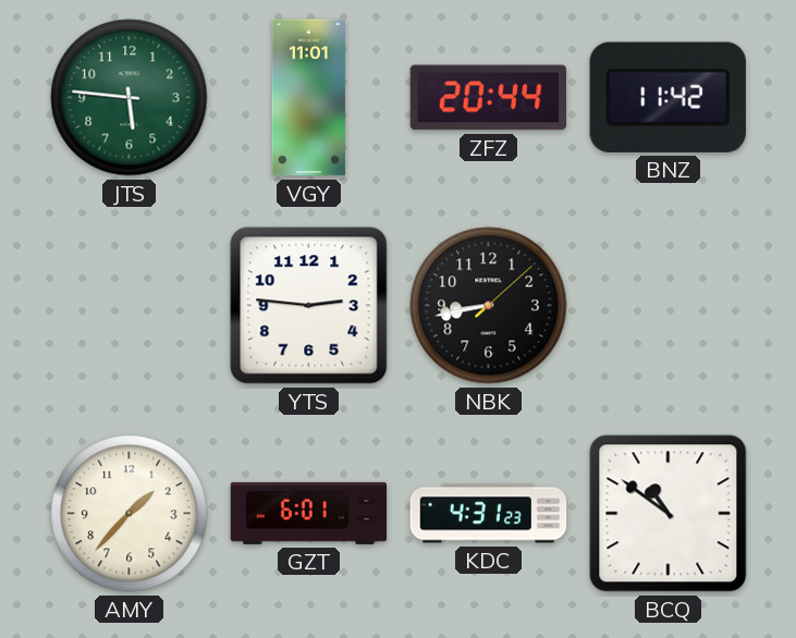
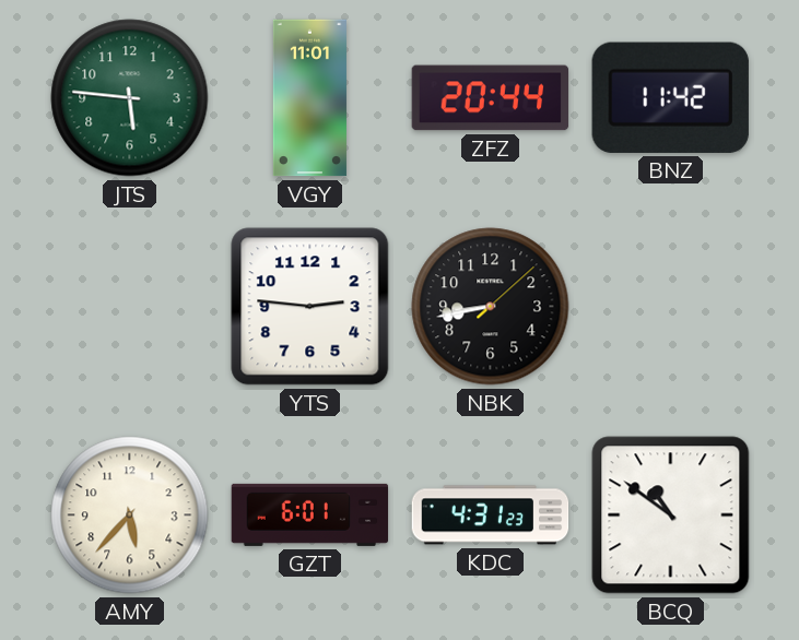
AMY: 1:37 -> 5:37
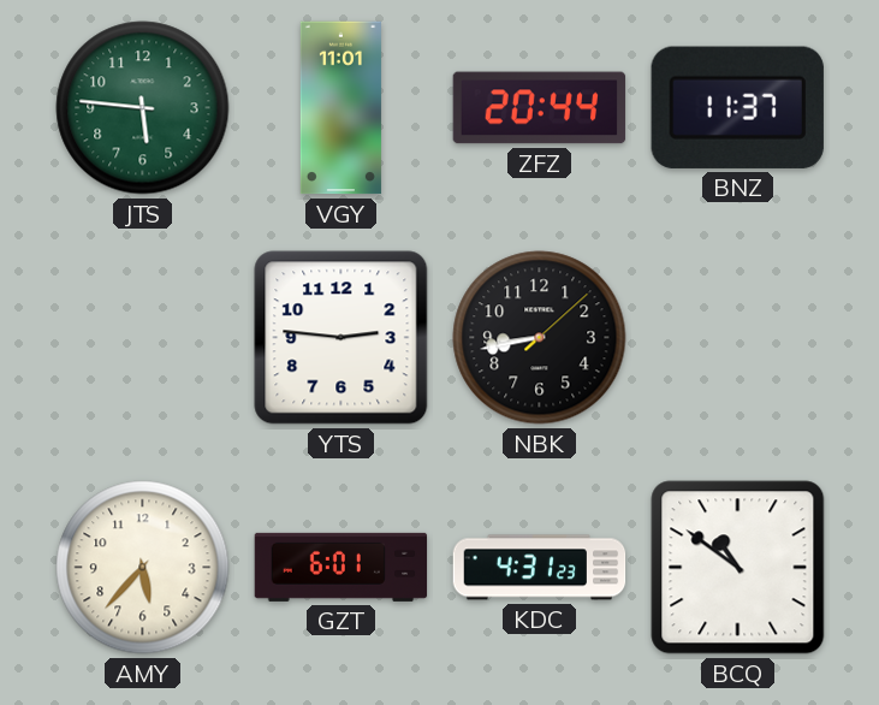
BNZ: 11:42 -> 11:37
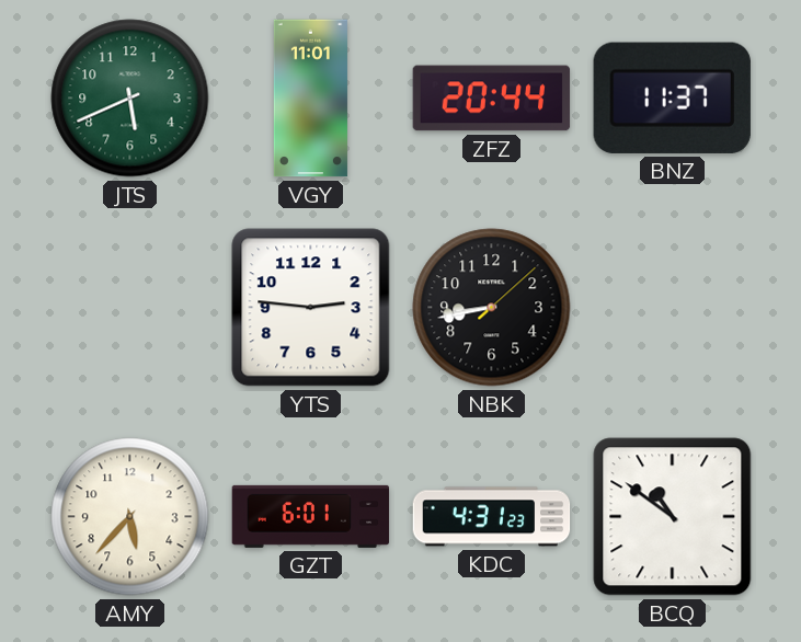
JTS: 5:46 -> 5:41
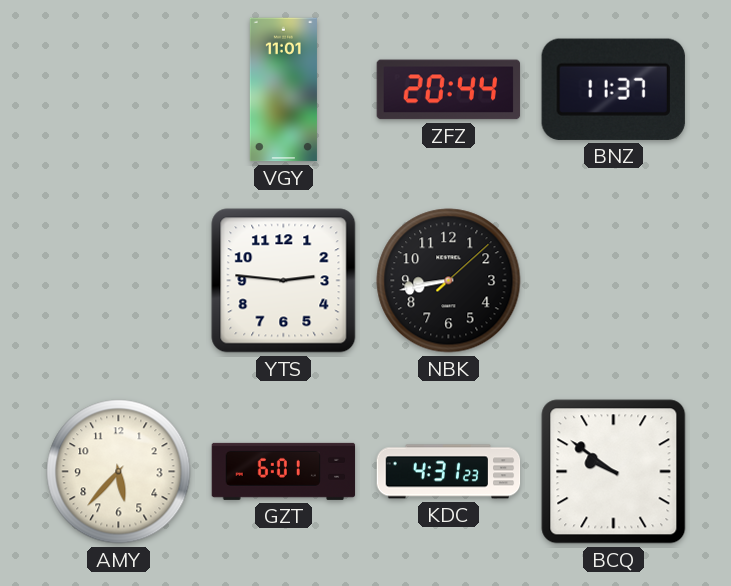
JTS: 5:41 -> none
BCQ: 10:51 -> 9:51
